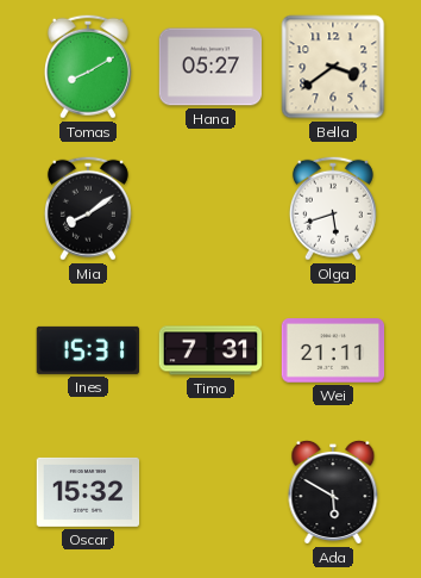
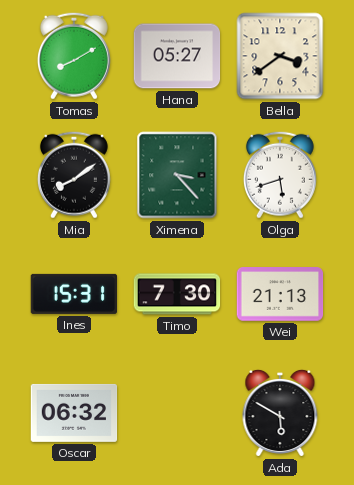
Ximena: none -> 3:23
Timo: 7:31 -> 7:30
Wei: 21:11 -> 21:13
Oscar: 15:32 -> 06:32
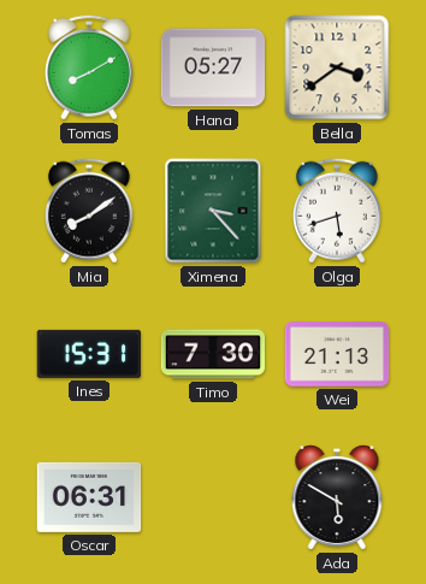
Oscar: 06:32 -> 06:31
